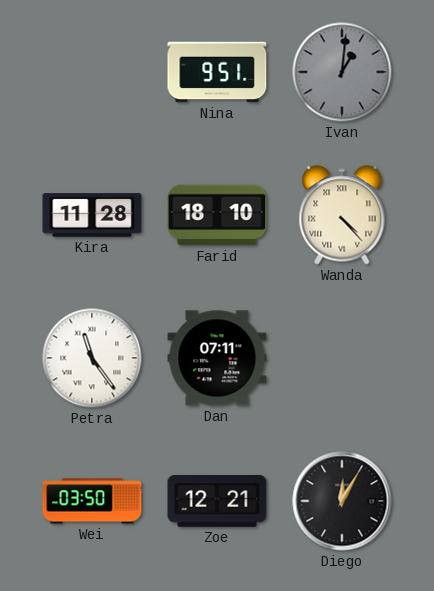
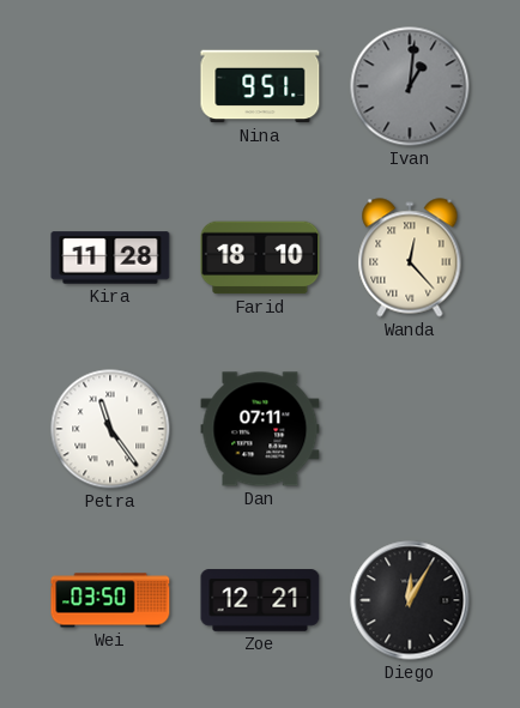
Wanda: 4:23 -> 12:23
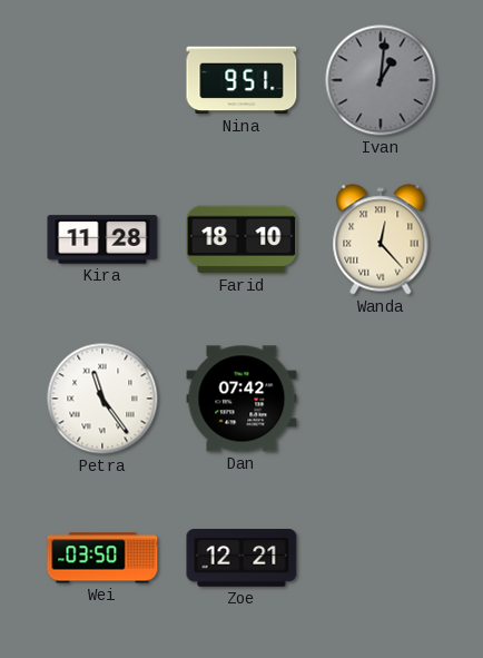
Dan: 07:11 -> 07:42
Diego: 12:05 -> none
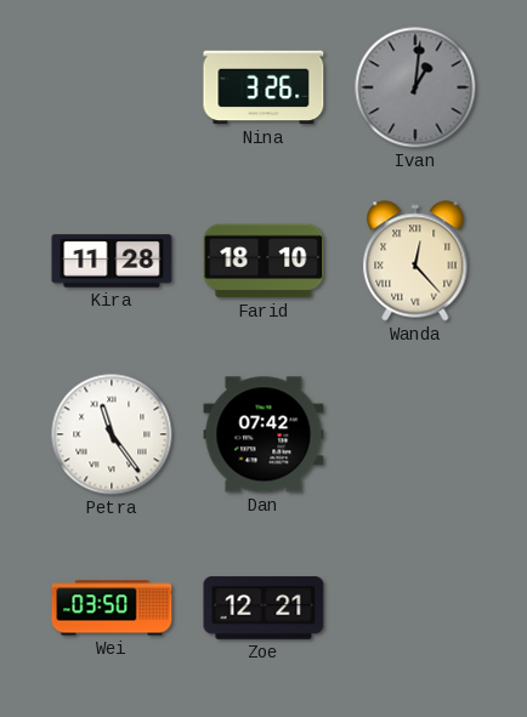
Nina: 9:51 -> 3:26
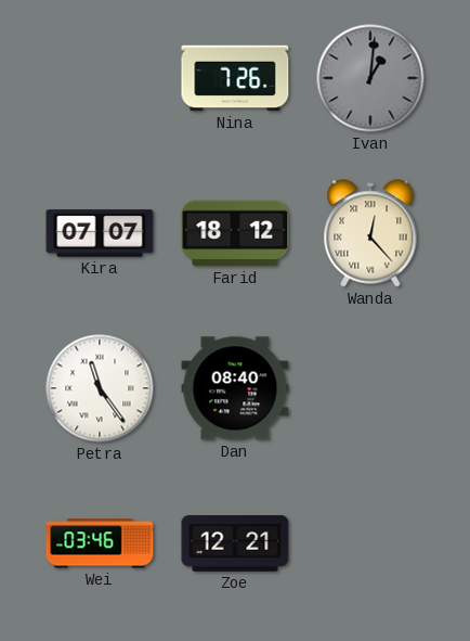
Nina: 3:26 -> 7:26
Kira: 11:28 -> 07:07
Farid: 18:10 -> 18:12
Dan: 07:42 -> 08:40
Wei: 03:50 -> 03:46
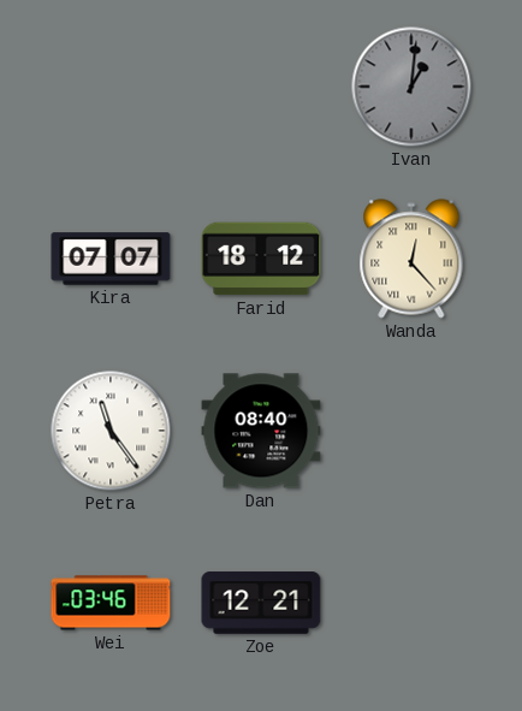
Nina: 7:26 -> none
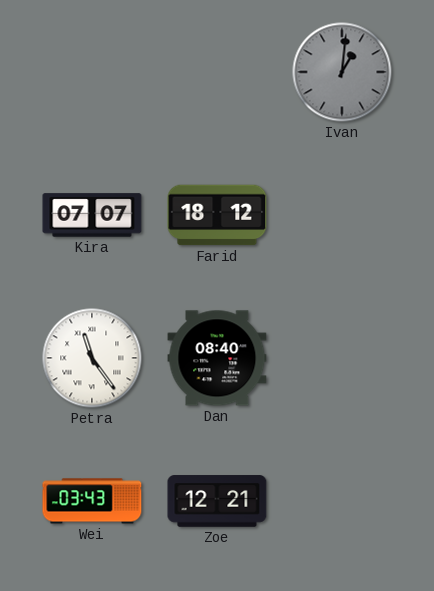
Wanda: 12:23 -> none
Wei: 03:46 -> 03:43
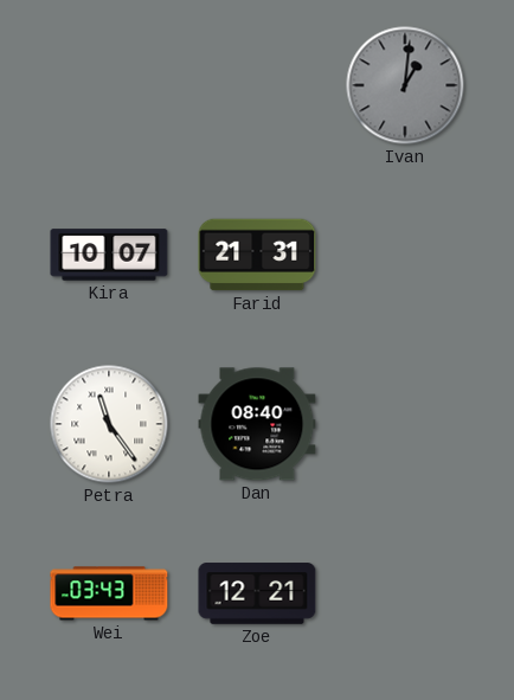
Kira: 07:07 -> 10:07
Farid: 18:12 -> 21:31
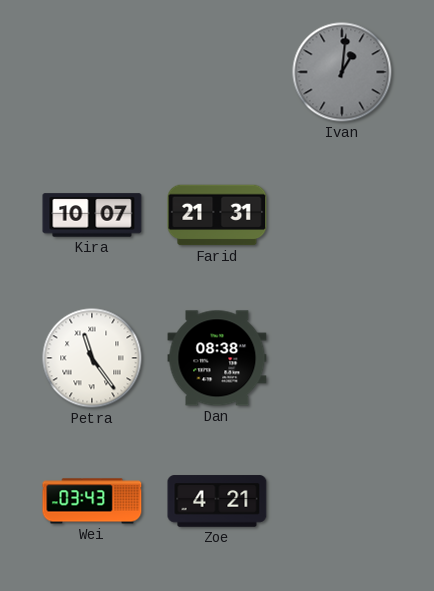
Dan: 08:40 -> 08:38
Zoe: 12:21 -> 4:21
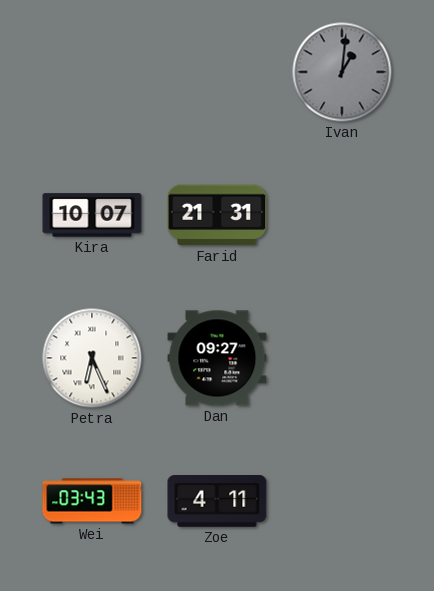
Petra: 11:24 -> 6:26
Dan: 08:38 -> 09:27
Zoe: 4:21 -> 4:11
